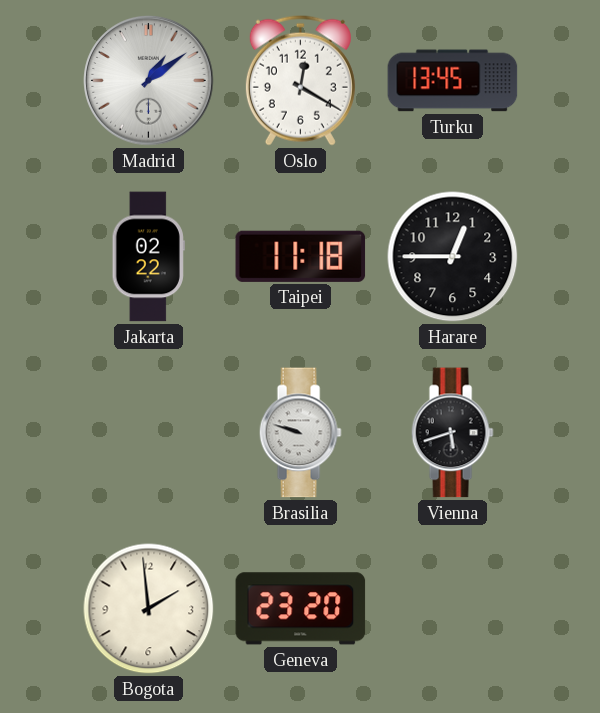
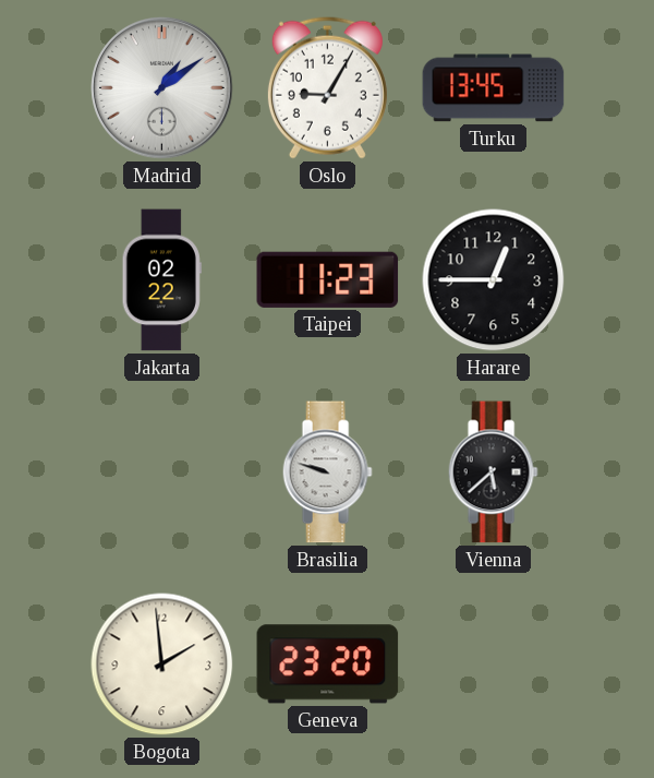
Oslo: 12:20 -> 9:05
Taipei: 11:18 -> 11:23
Vienna: 5:42 -> 5:38
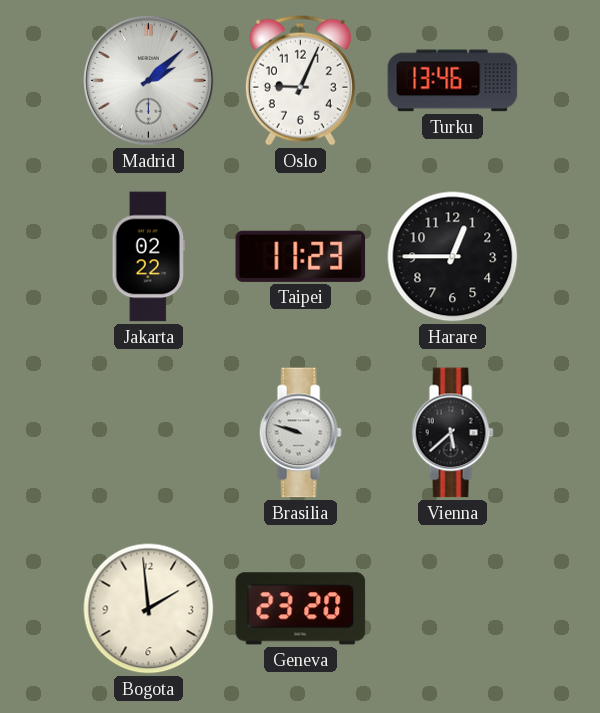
Madrid: 1:09 -> 2:08
Oslo: 9:05 -> 9:04
Turku: 13:45 -> 13:46
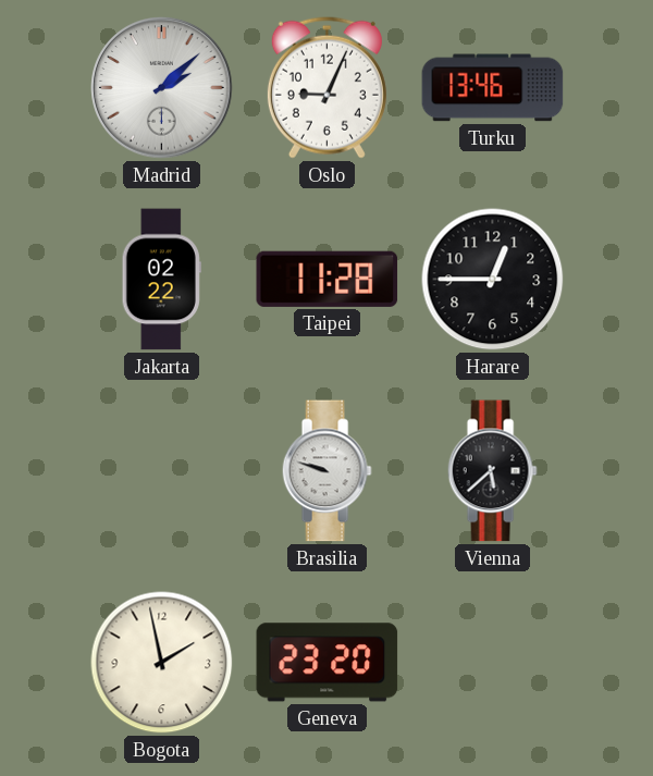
Taipei: 11:23 -> 11:28
Bogota: 1:59 -> 1:58
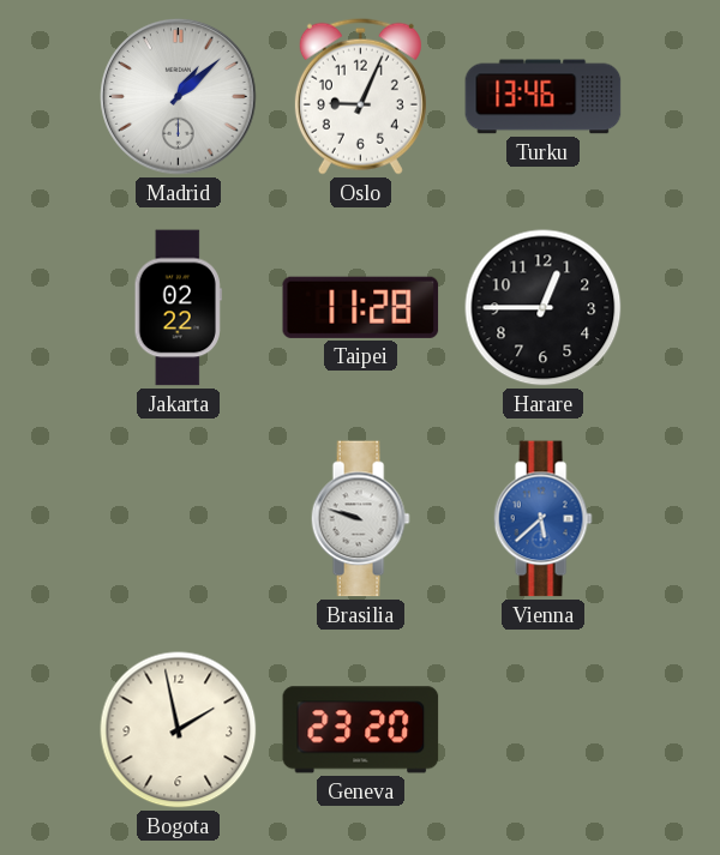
Madrid: 2:08 -> 1:08
Vienna dial: black -> blue
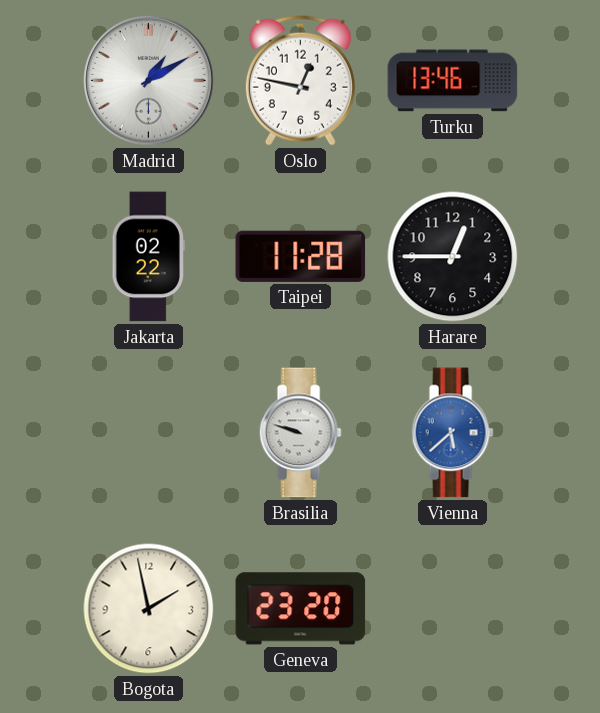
Madrid: 1:08 -> 1:10
Oslo: 9:04 -> 12:47
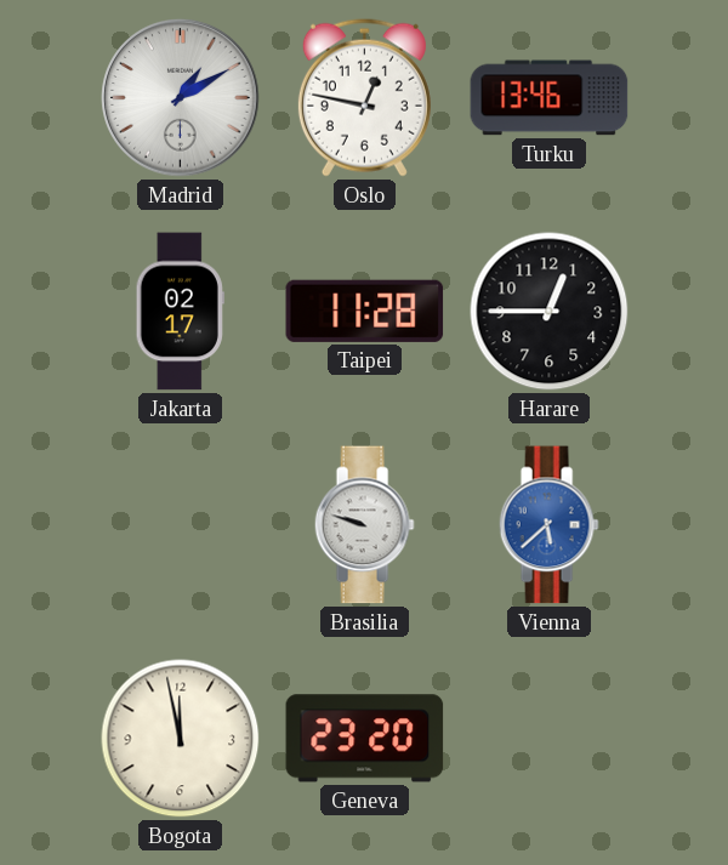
Jakarta: 02:22 -> 02:17
Bogota: 1:58 -> 11:58
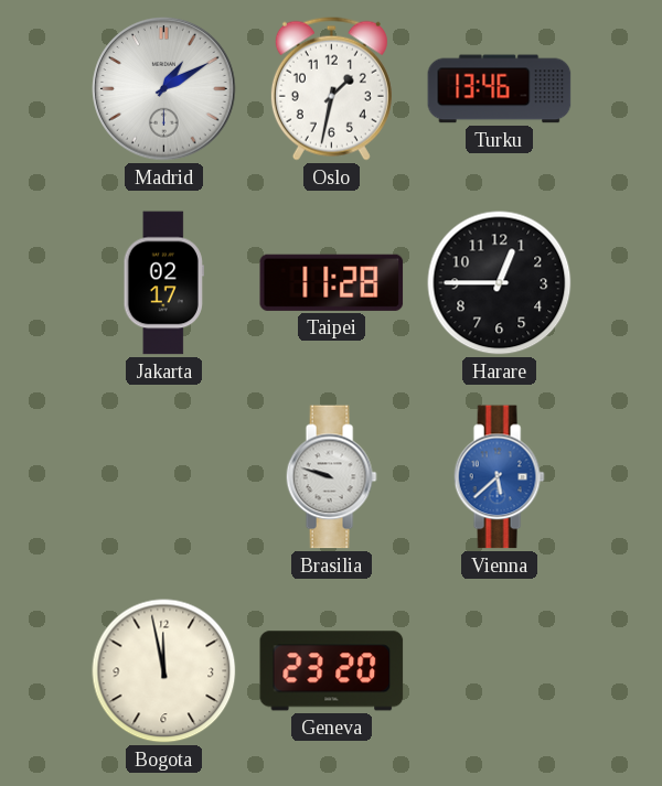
Oslo: 12:47 -> 1:32
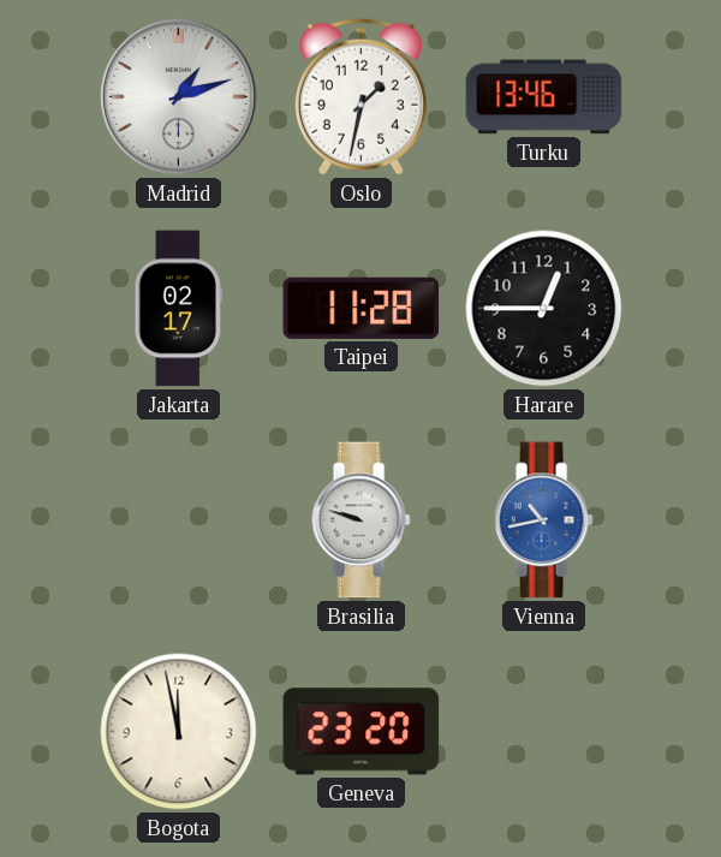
Madrid: 1:10 -> 1:12
Vienna: 5:38 -> 10:43
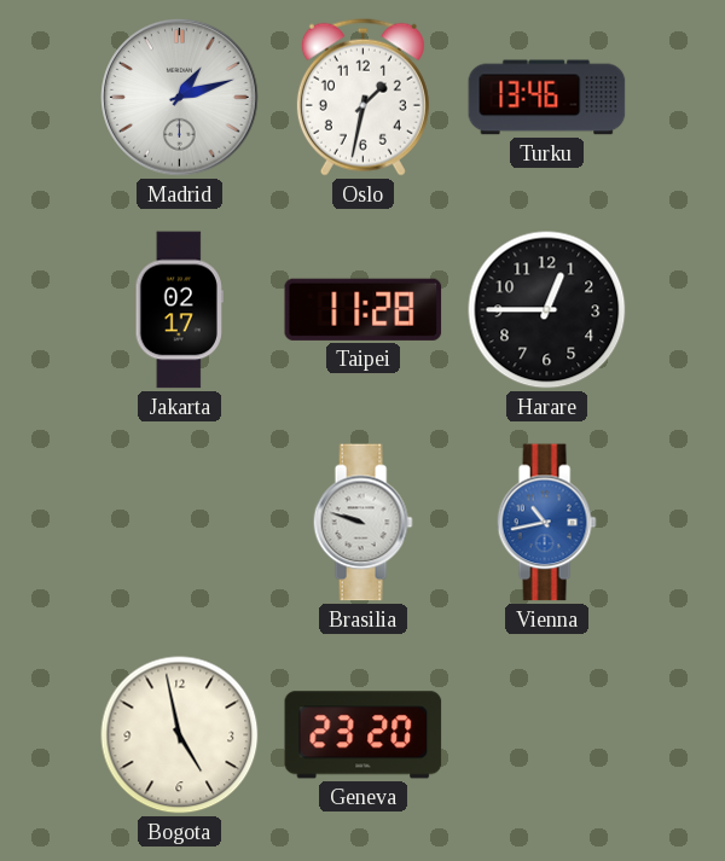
Bogota: 11:58 -> 4:58
